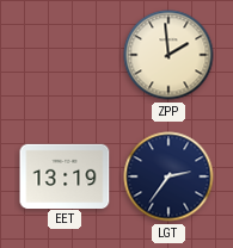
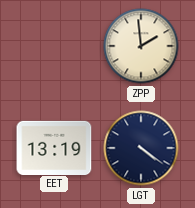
LGT: 2:36 -> 4:21
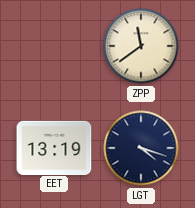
ZPP: 1:59 -> 11:39
LGT: 4:21 -> 4:18
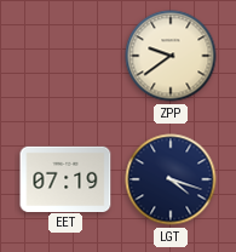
ZPP: 11:39 -> 9:39
EET: 13:19 -> 07:19
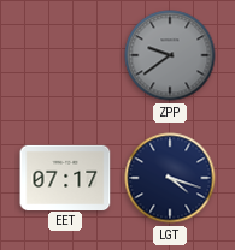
ZPP dial: cream -> grey
EET: 07:19 -> 07:17
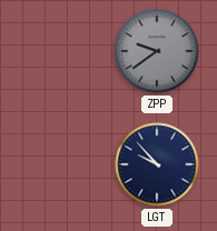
EET: 07:17 -> none
LGT: 4:18 -> 9:53
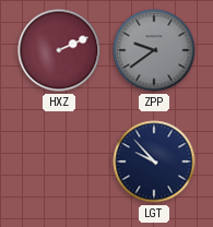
HXZ: none -> 2:11
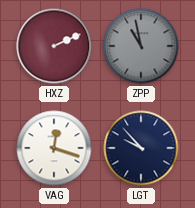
ZPP: 9:39 -> 10:58
VAG: none -> 12:18
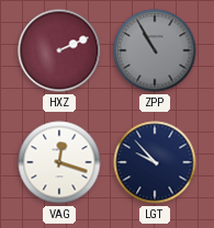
ZPP: 10:58 -> 10:55
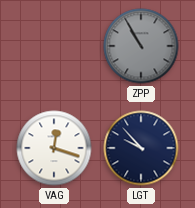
HXZ: 2:11 -> none
